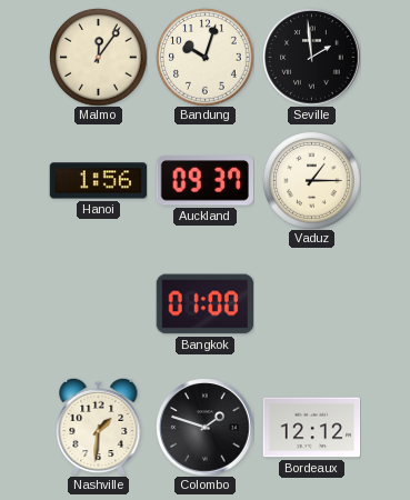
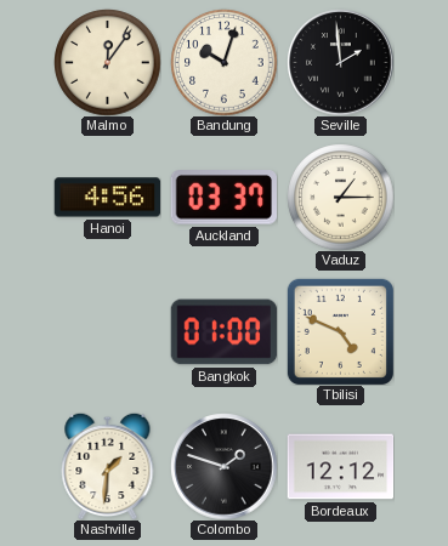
Hanoi: 1:56 -> 4:56
Auckland: 09:37 -> 03:37
Tbilisi: none -> 4:49
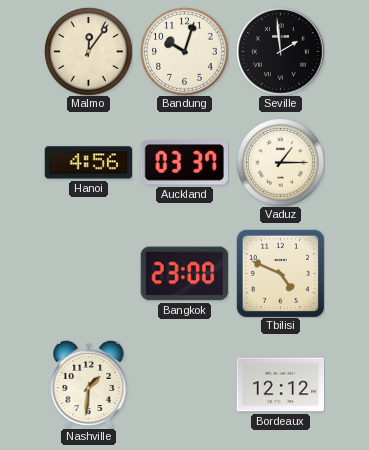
Bangkok: 01:00 -> 23:00
Colombo: 1:48 -> none
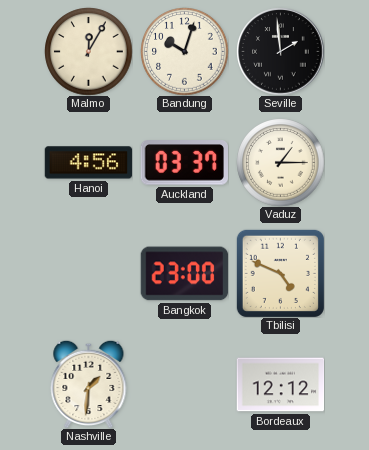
Malmo: 12:06 -> 12:05
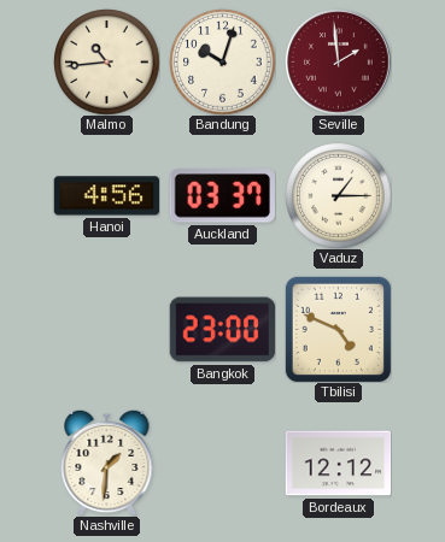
Malmo: 12:05 -> 10:44
Seville dial: black -> burgundy
